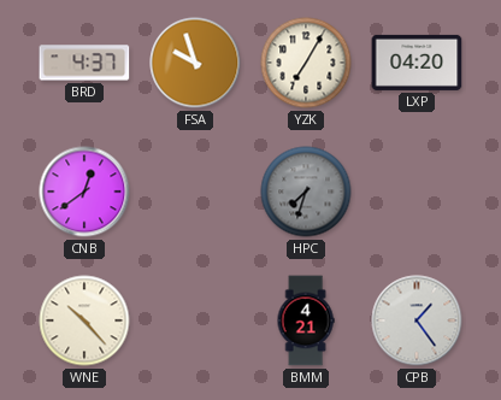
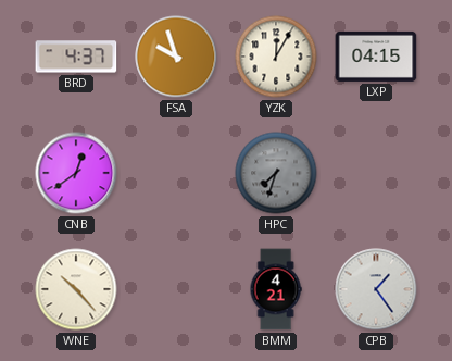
YZK: 7:05 -> 12:05
LXP: 04:20 -> 04:15
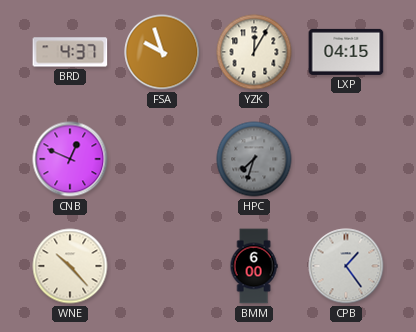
CNB: 12:39 -> 12:49
BMM: 4:21 -> 6:00
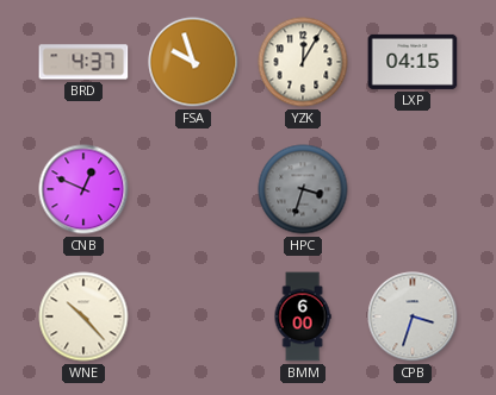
HPC: 7:33 -> 3:33
CPB: 1:24 -> 3:33
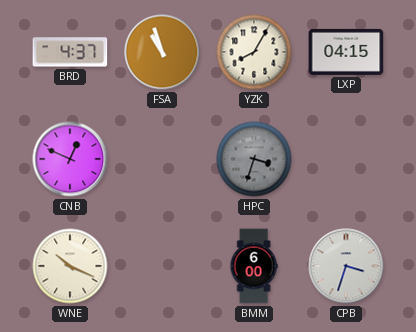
FSA: 9:57 -> 10:57
YZK: 12:05 -> 8:05
WNE: 10:23 -> 10:19
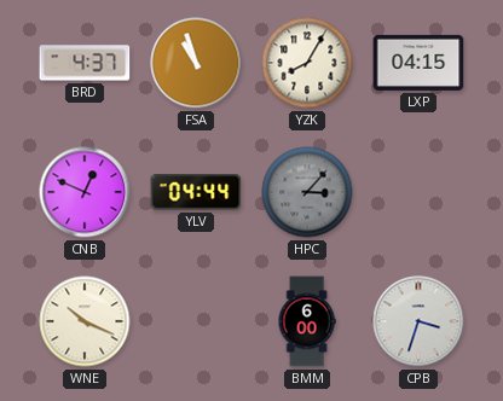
YLV: none -> 04:44
HPC: 3:33 -> 3:07
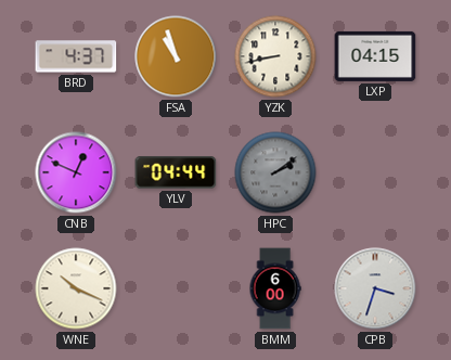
YZK: 8:05 -> 8:43
HPC: 3:07 -> 2:09
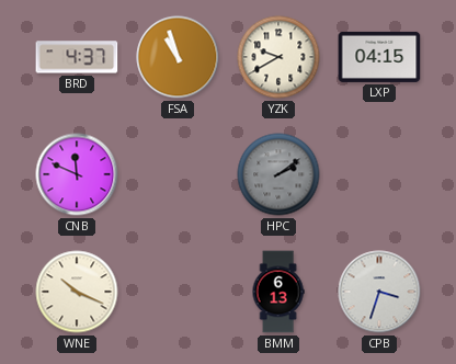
YZK: 8:43 -> 9:40
CNB: 12:49 -> 11:49
YLV: 04:44 -> none
BMM: 6:00 -> 6:13
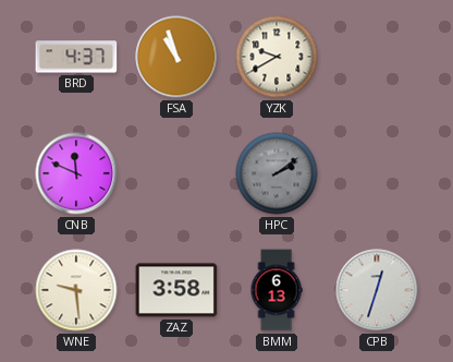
LXP: 04:15 -> none
WNE: 10:19 -> 9:29
ZAZ: none -> 3:58
CPB: 3:33 -> 12:33
